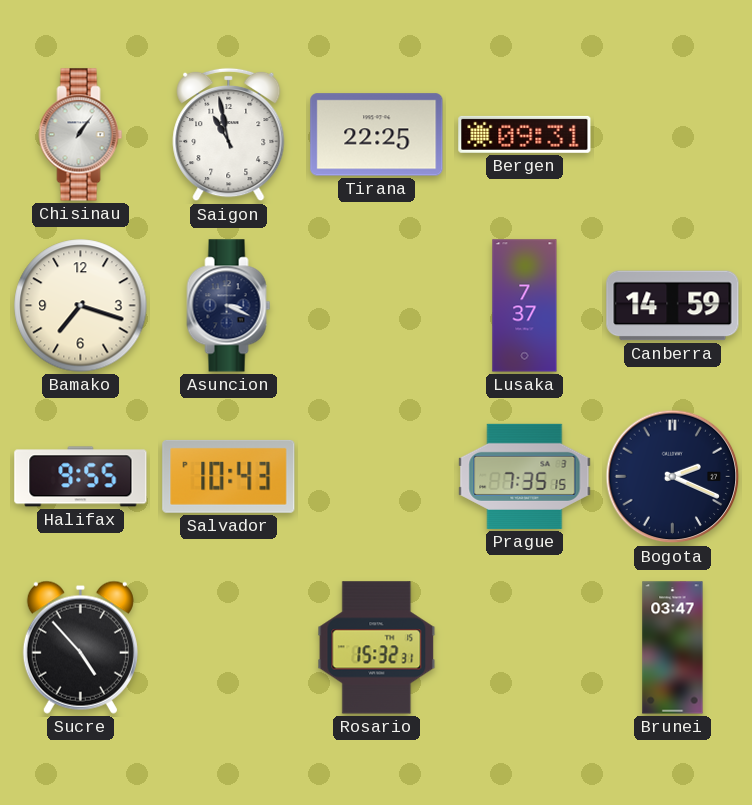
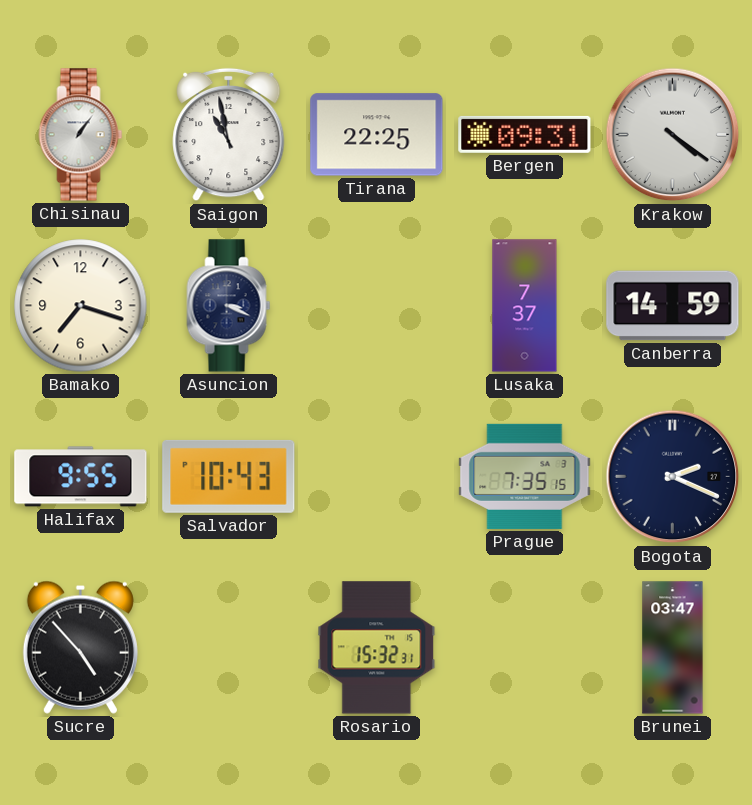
Krakow: none -> 4:21
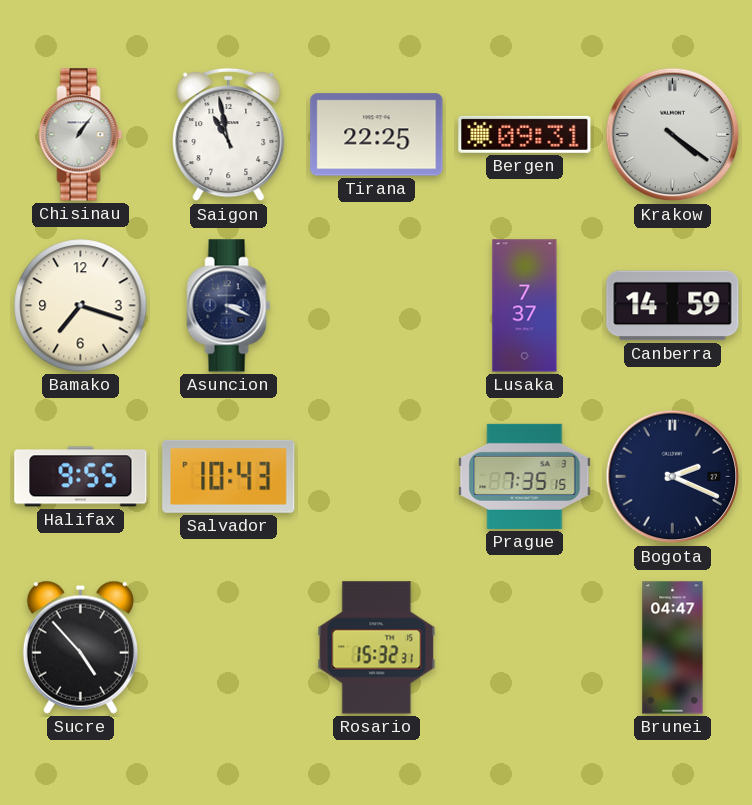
Brunei: 03:47 -> 04:47
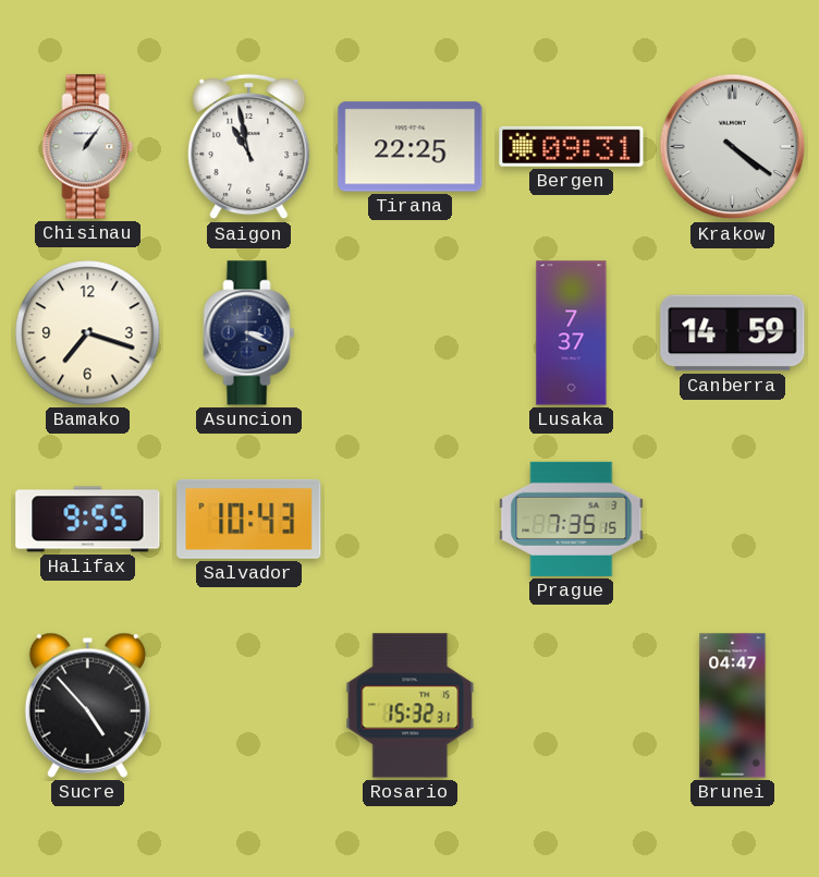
Bogota: 2:19 -> none
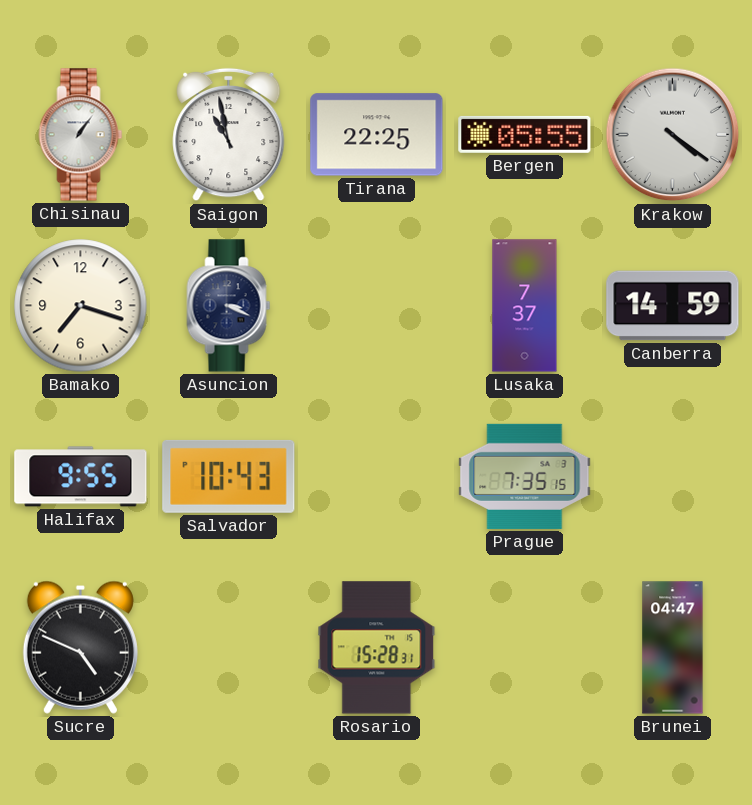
Bergen: 09:31 -> 05:55
Sucre: 4:53 -> 4:49
Rosario: 15:32 -> 15:28
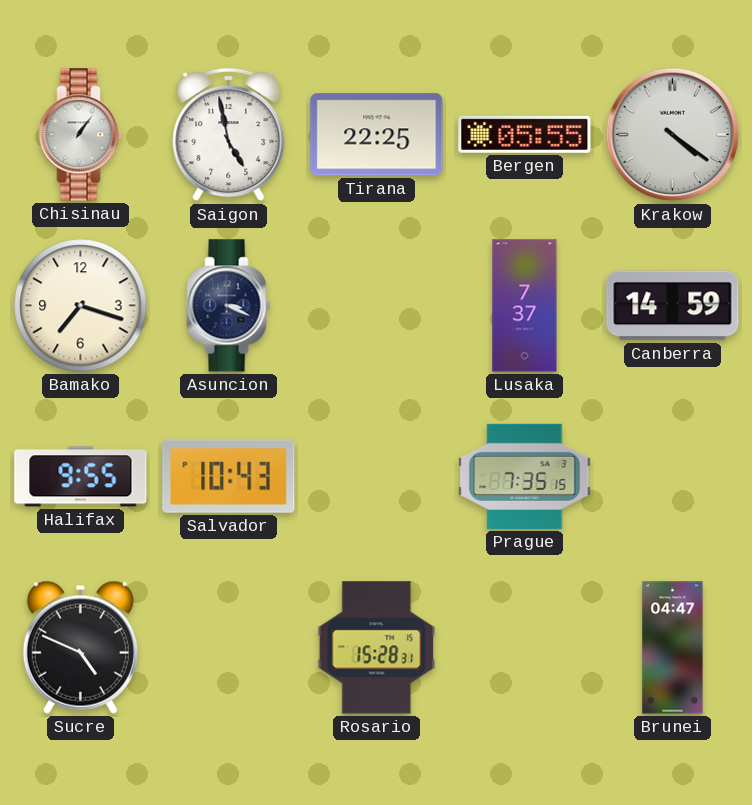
Saigon: 10:58 -> 4:58
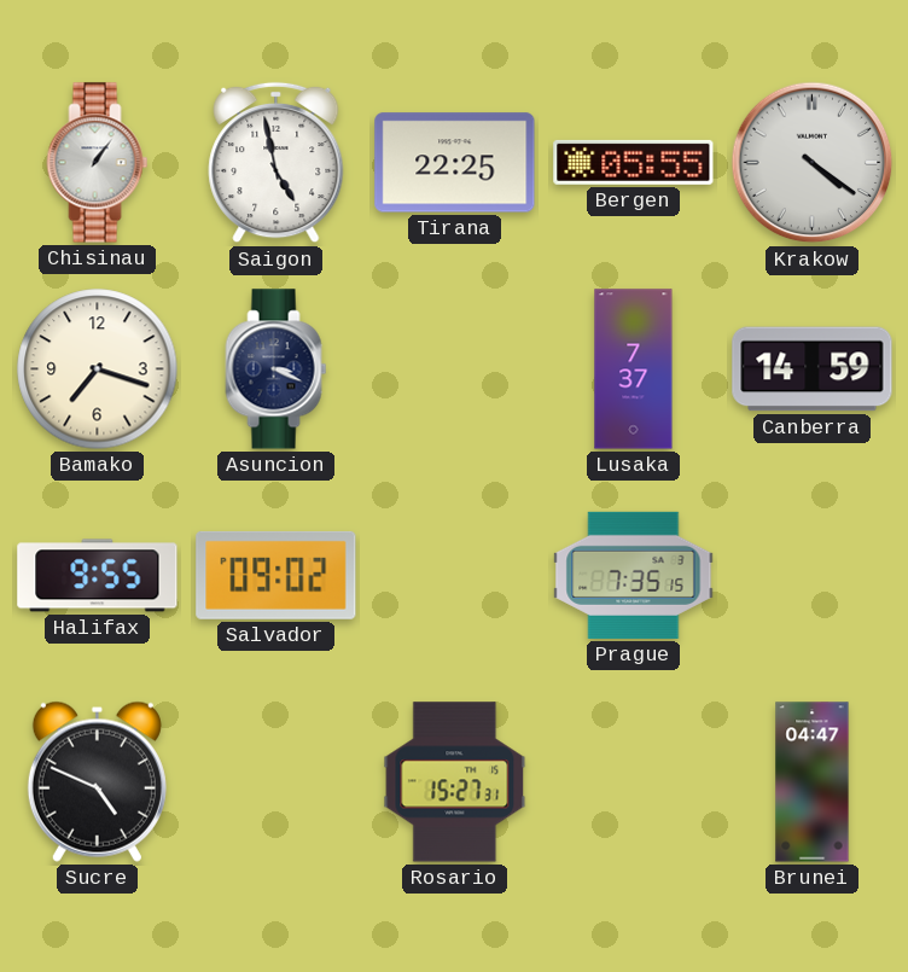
Salvador: 10:43 -> 09:02
Rosario: 15:28 -> 15:27
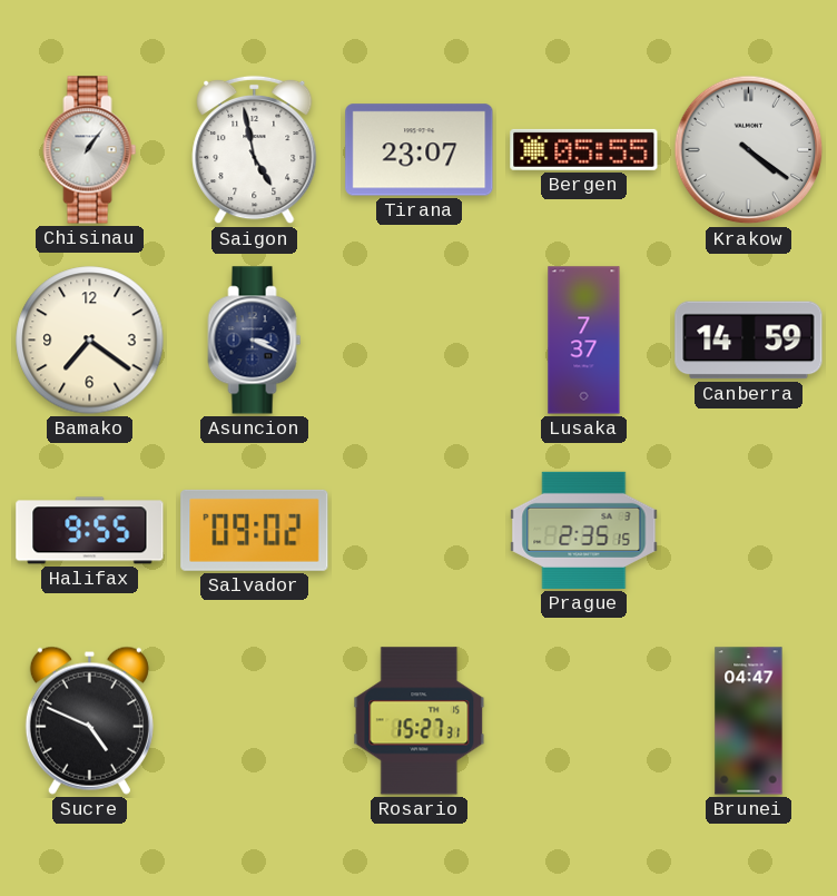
Tirana: 22:25 -> 23:07
Bamako: 7:18 -> 7:21
Prague: 7:35 -> 2:35
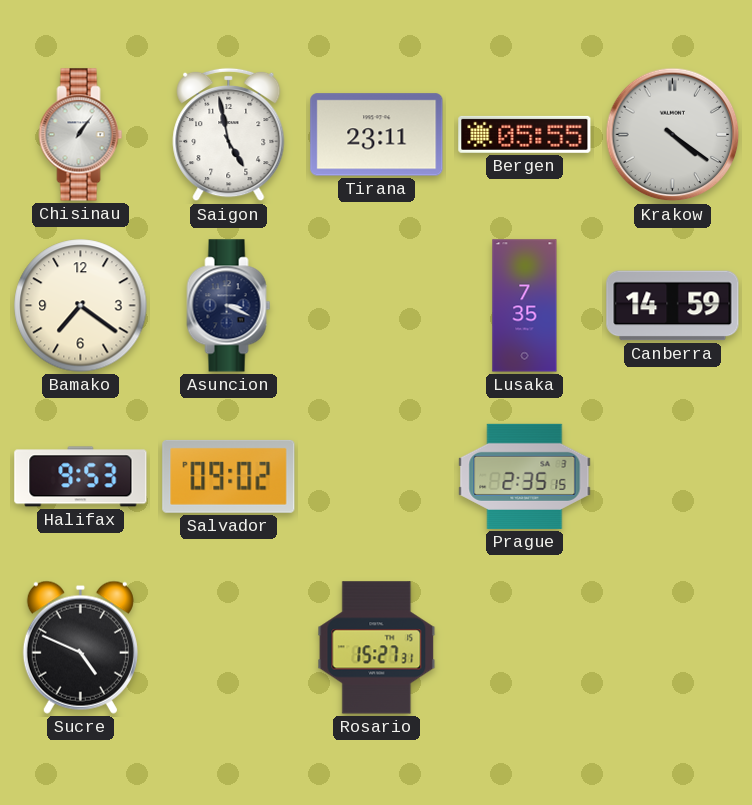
Tirana: 23:07 -> 23:11
Lusaka: 7:37 -> 7:35
Halifax: 9:55 -> 9:53
Brunei: 04:47 -> none
